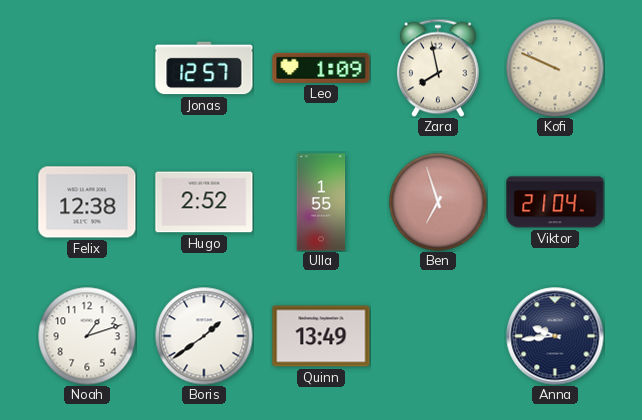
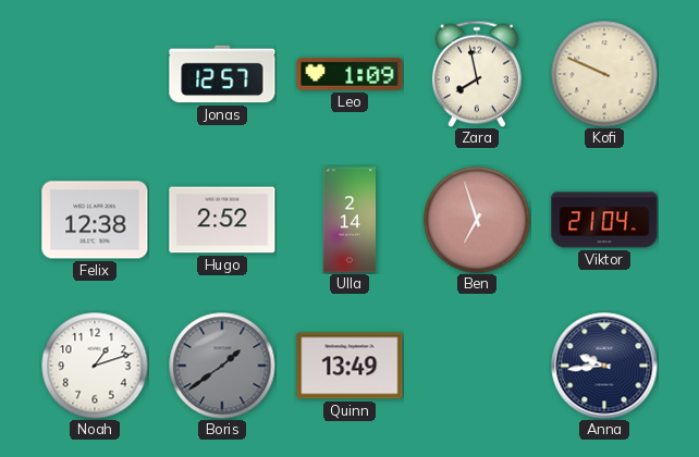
Ulla: 1:55 -> 2:14
Boris dial: white -> grey
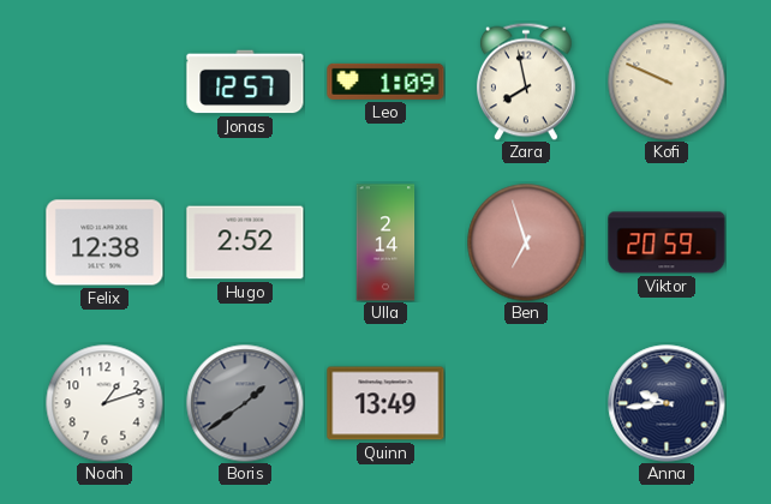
Viktor: 21:04 -> 20:59
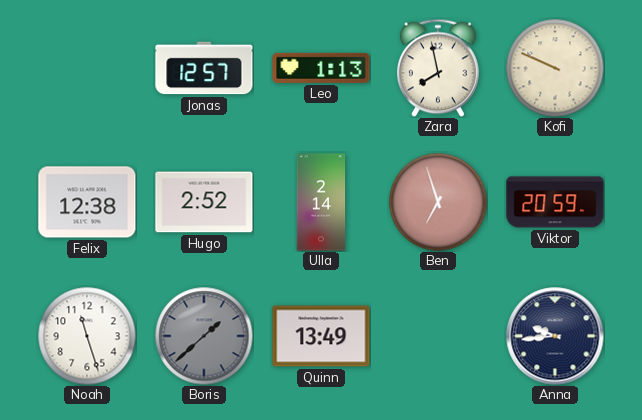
Leo: 1:09 -> 1:13
Noah: 1:12 -> 11:27
Boris: 1:39 -> 1:38
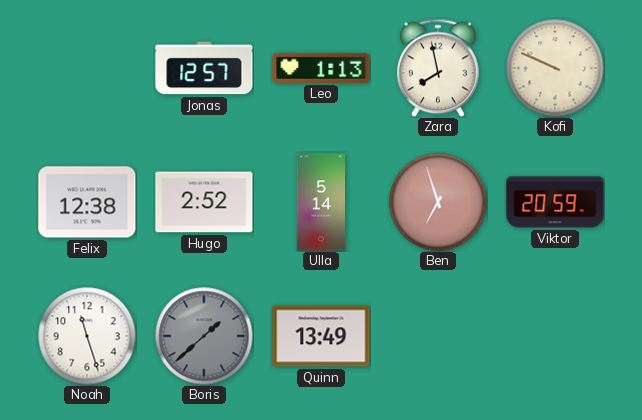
Ulla: 2:14 -> 5:14
Anna: 9:44 -> none
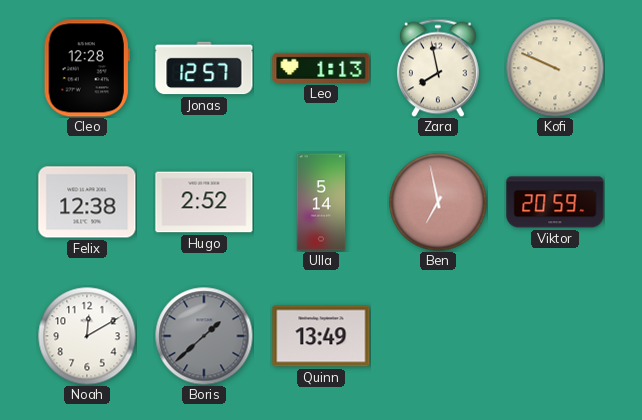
Cleo: none -> 12:28
Ben: 6:57 -> 6:58
Noah: 11:27 -> 12:10
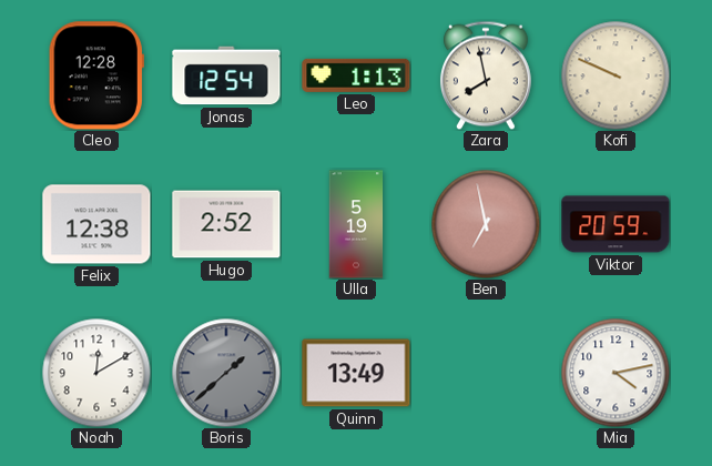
Jonas: 12:57 -> 12:54
Ulla: 5:14 -> 5:19
Mia: none -> 4:13
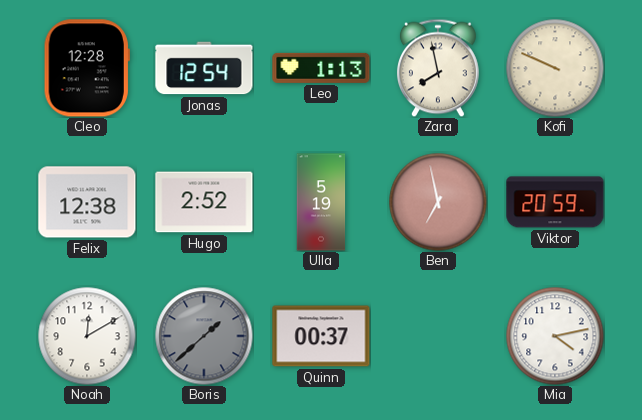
Quinn: 13:49 -> 00:37
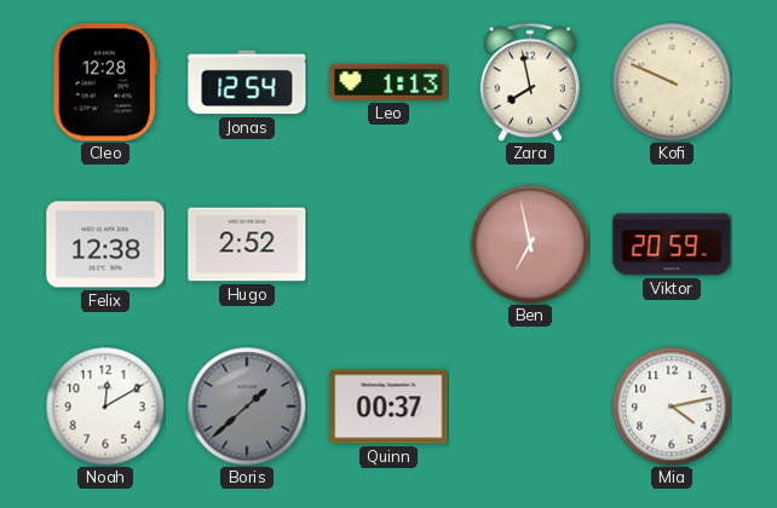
Ulla: 5:19 -> none
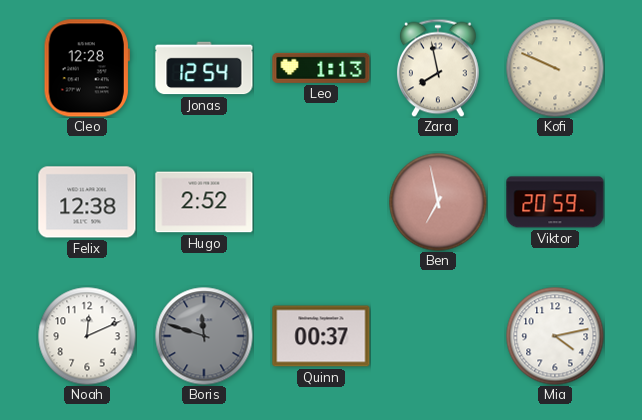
Noah: 12:10 -> 12:11
Boris: 1:38 -> 11:48
